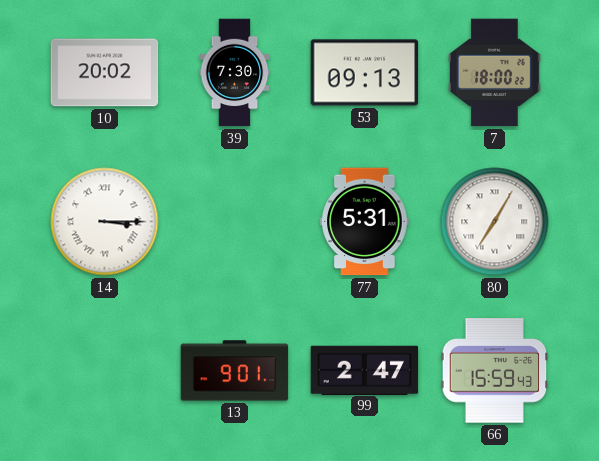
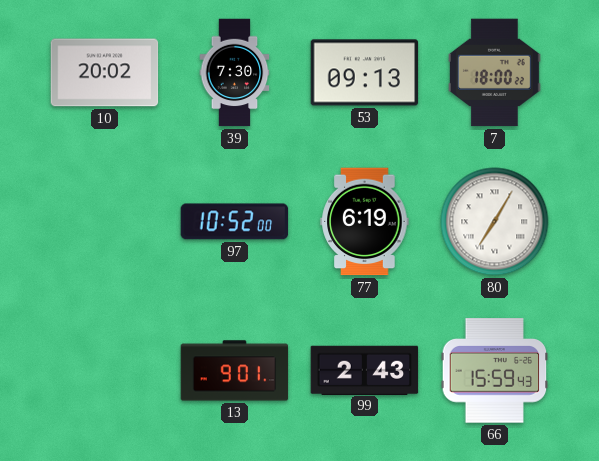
14: 3:15 -> none
97: none -> 10:52
77: 5:31 -> 6:19
99: 2:47 -> 2:43
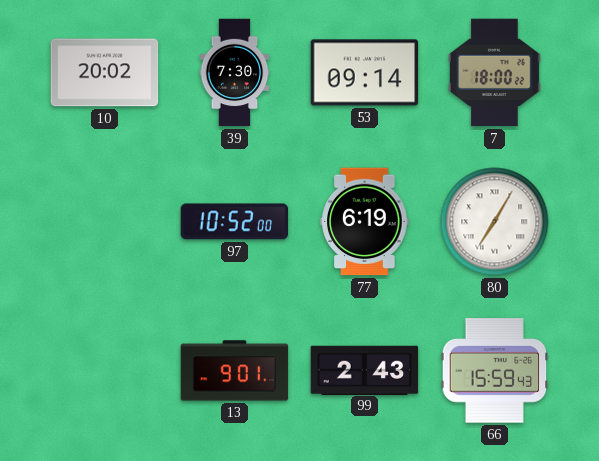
53: 09:13 -> 09:14
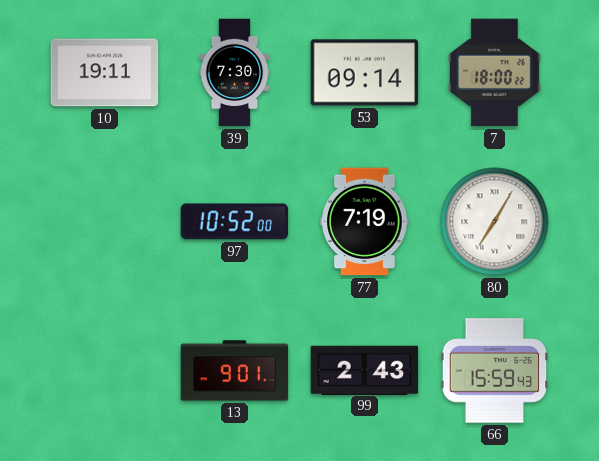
10: 20:02 -> 19:11
77: 6:19 -> 7:19
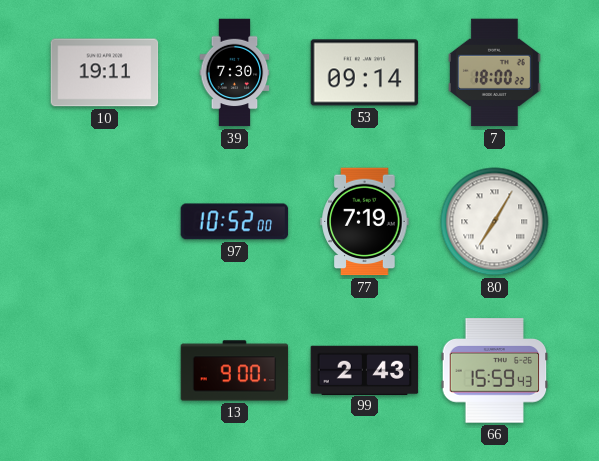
13: 9:01 -> 9:00
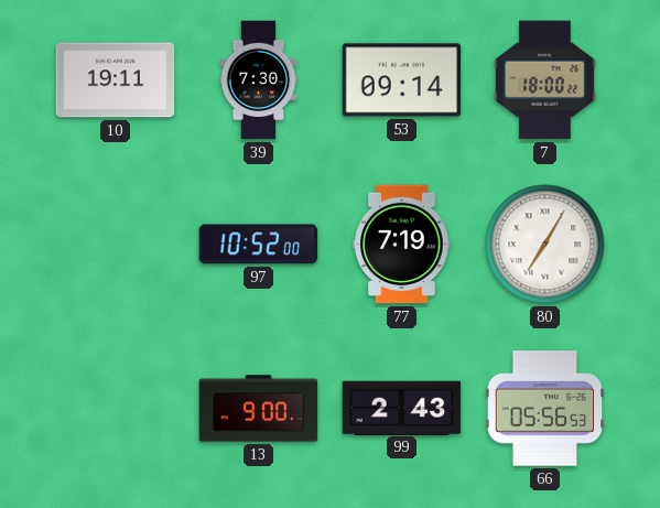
66: 15:59 -> 05:56
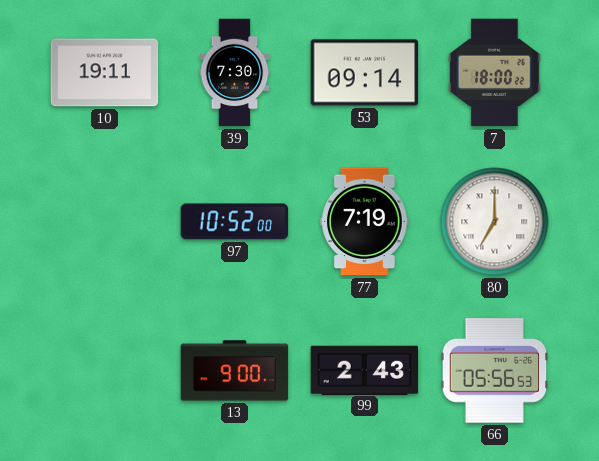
80: 7:05 -> 7:00
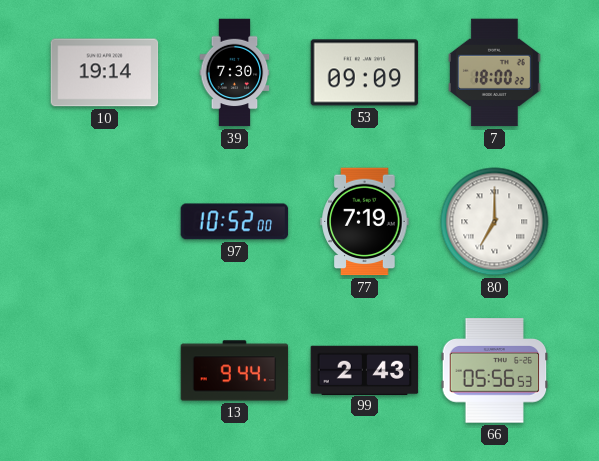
10: 19:11 -> 19:14
53: 09:14 -> 09:09
13: 9:00 -> 9:44
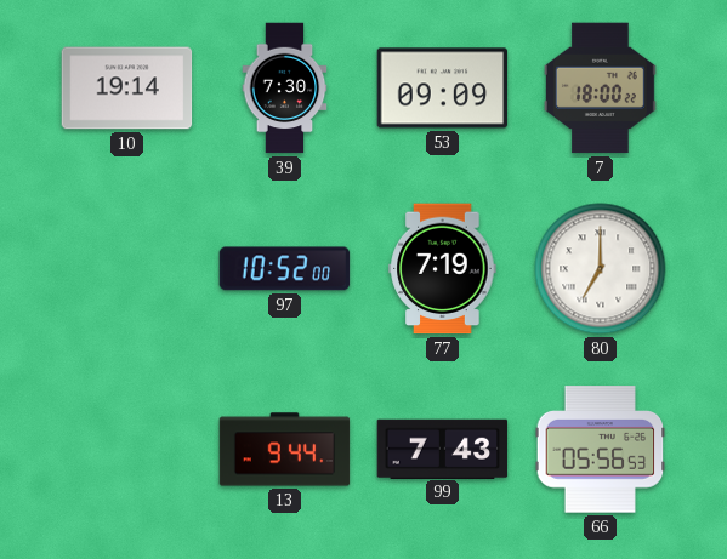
99: 2:43 -> 7:43
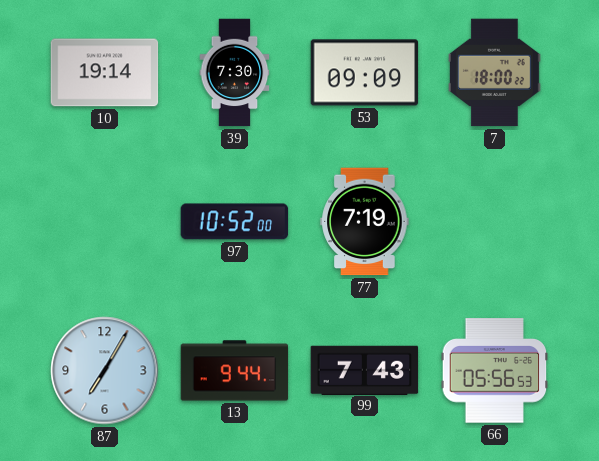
80: 7:00 -> none
87: none -> 7:05
